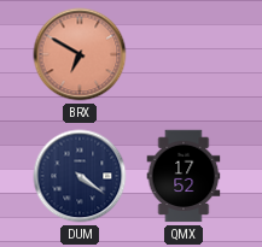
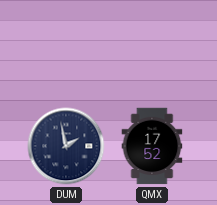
BRX: 6:50 -> none
DUM: 4:21 -> 1:58
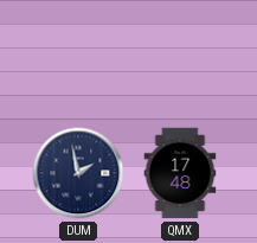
QMX: 17:52 -> 17:48
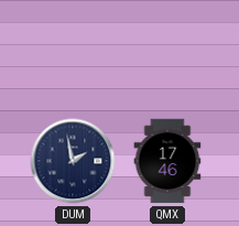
QMX: 17:48 -> 17:46
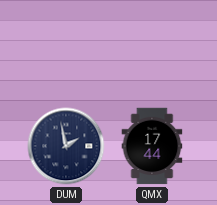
QMX: 17:46 -> 17:44
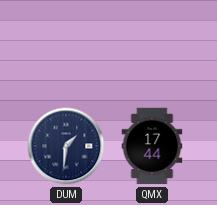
DUM: 1:58 -> 1:31
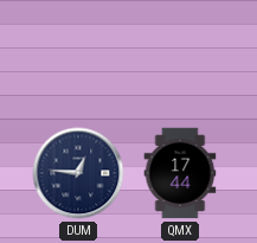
DUM: 1:31 -> 12:46
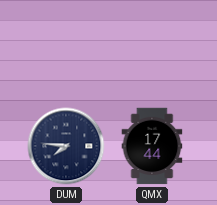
DUM: 12:46 -> 7:46
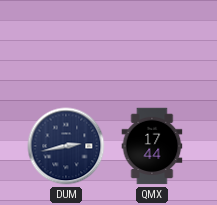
DUM: 7:46 -> 2:43
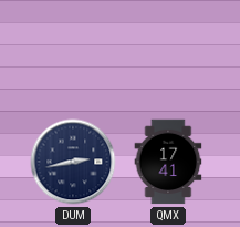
QMX: 17:44 -> 17:41
